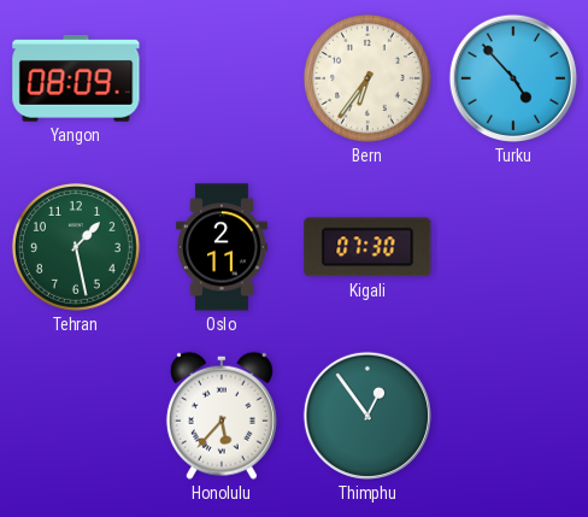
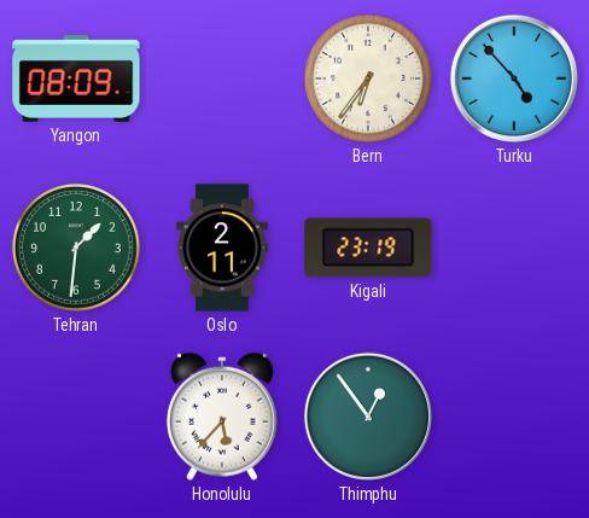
Tehran: 1:28 -> 1:31
Kigali: 07:30 -> 23:19
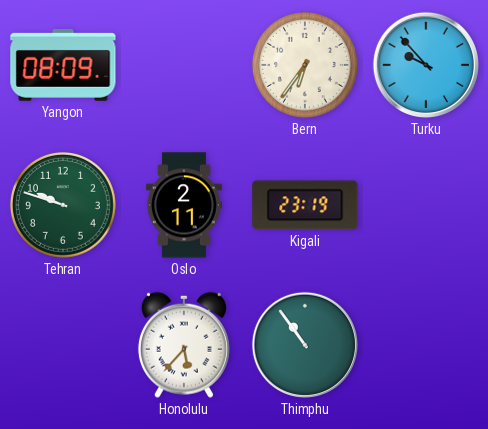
Turku: 4:53 -> 9:53
Tehran: 1:31 -> 9:48
Thimphu: 12:54 -> 10:54
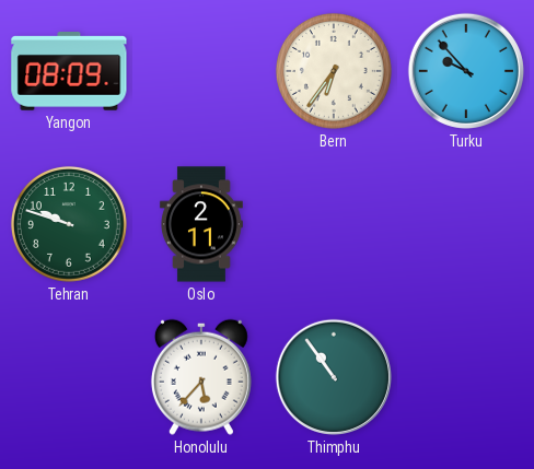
Kigali: 23:19 -> none
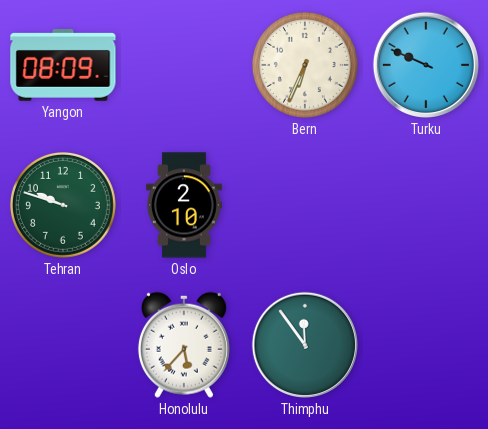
Bern: 6:36 -> 6:34
Turku: 9:53 -> 9:49
Oslo: 2:11 -> 2:10
Thimphu: 10:54 -> 11:54
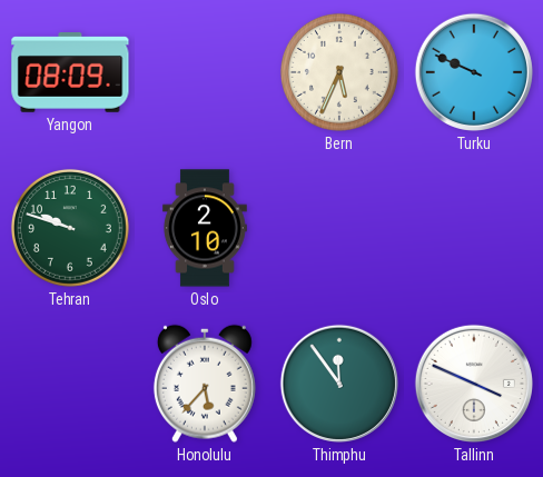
Bern: 6:34 -> 5:34
Tallinn: none -> 3:49
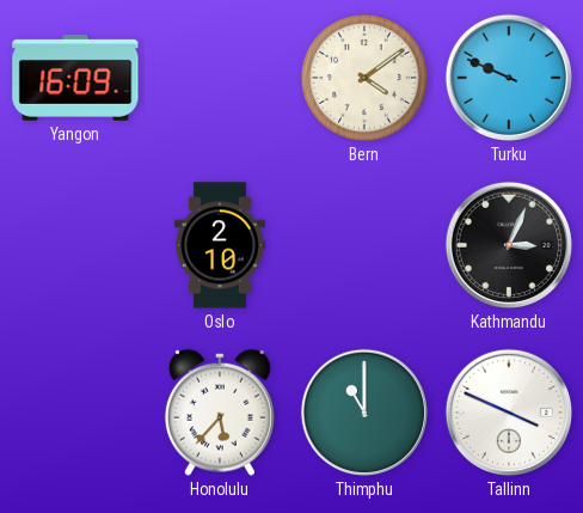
Yangon: 08:09 -> 16:09
Bern: 5:34 -> 4:09
Tehran: 9:48 -> none
Kathmandu: none -> 3:04
Thimphu: 11:54 -> 11:00
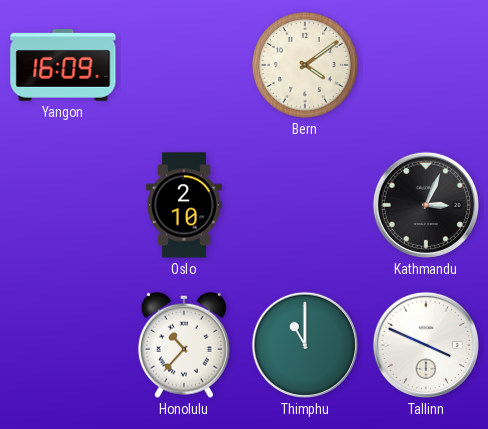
Turku: 9:49 -> none
Honolulu: 5:37 -> 10:37
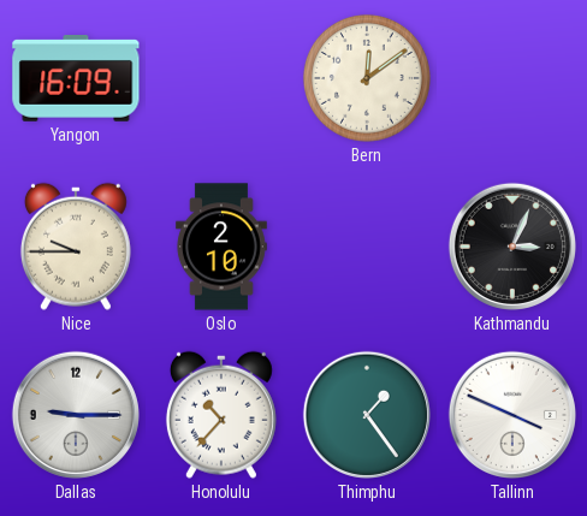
Bern: 4:09 -> 12:09
Nice: none -> 9:45
Dallas: none -> 9:15
Thimphu: 11:00 -> 1:24
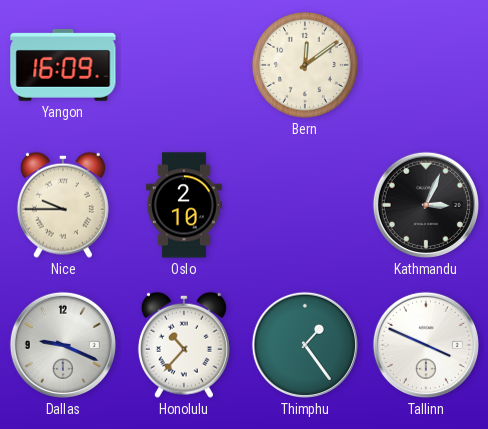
Dallas: 9:15 -> 9:19
